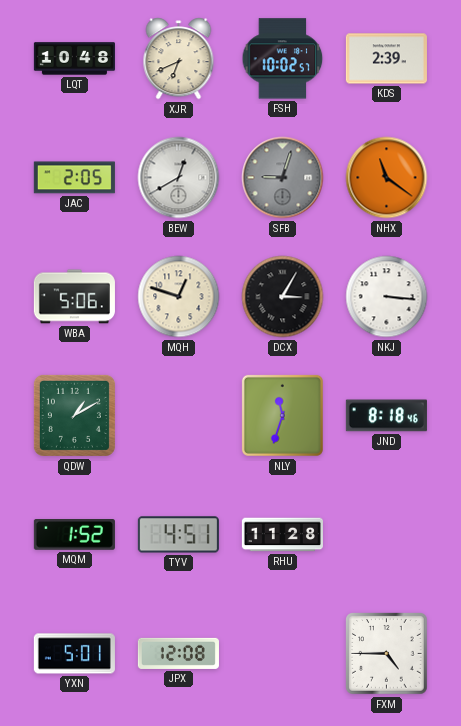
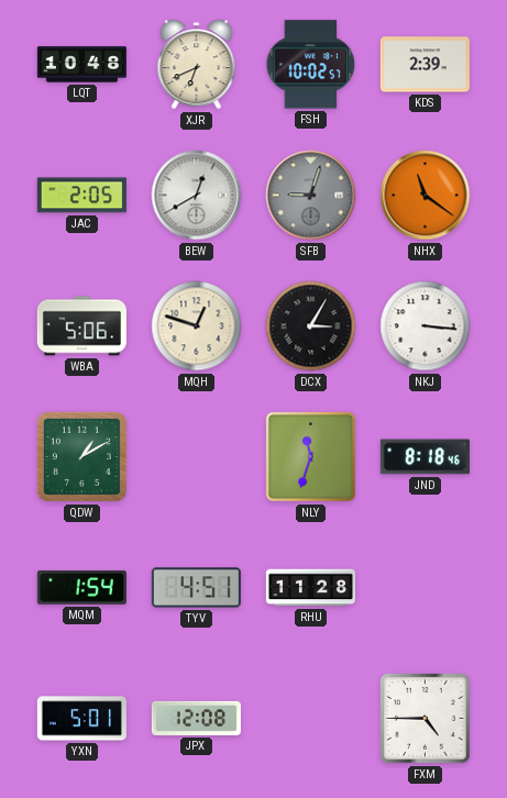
MQM: 1:52 -> 1:54
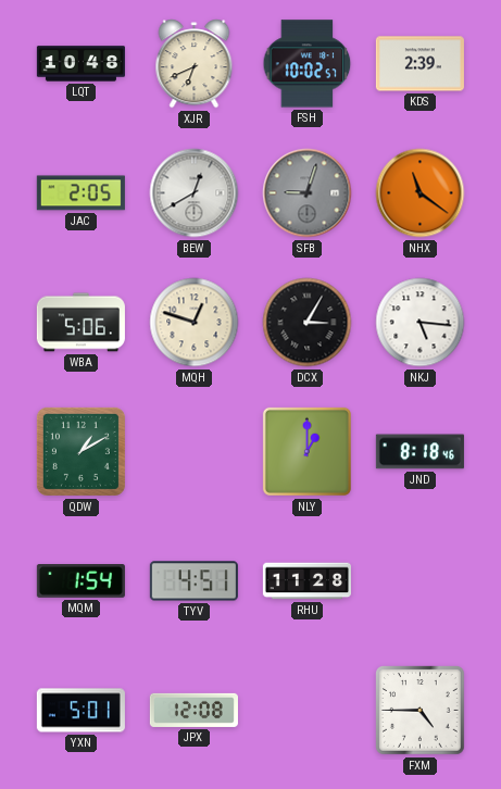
NKJ: 3:16 -> 5:16
NLY: 11:33 -> 1:00
